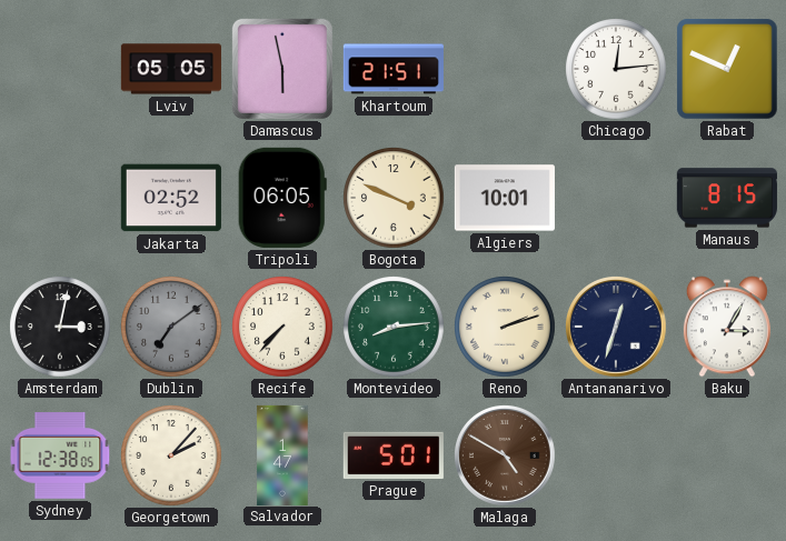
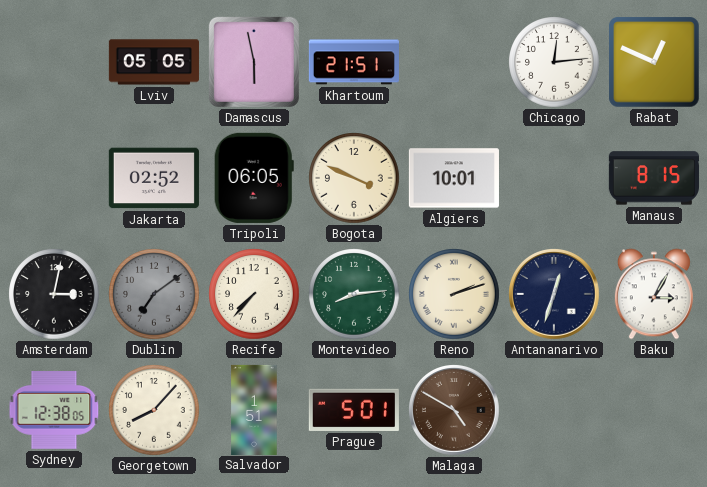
Georgetown: 2:07 -> 8:07
Salvador: 1:47 -> 1:51
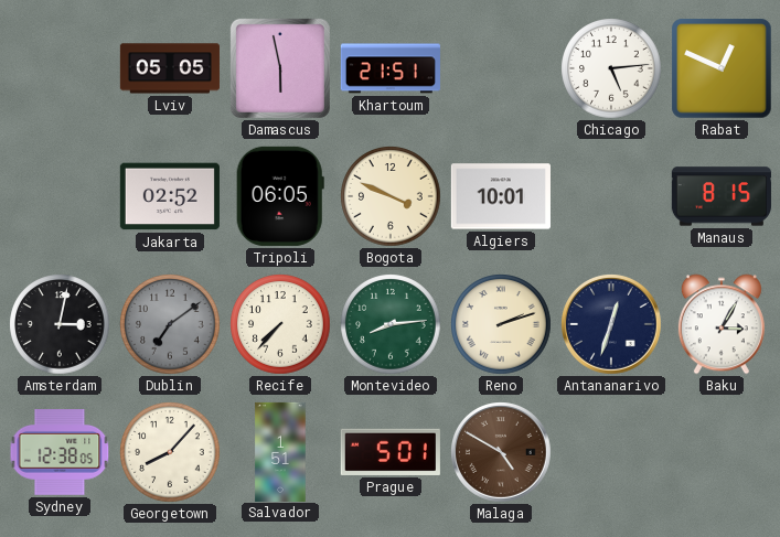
Chicago: 12:14 -> 5:14
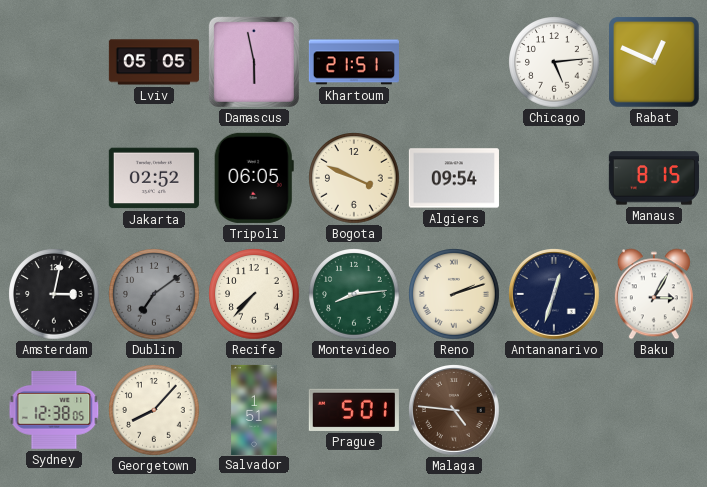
Algiers: 10:01 -> 09:54
Malaga: 4:50 -> 4:46
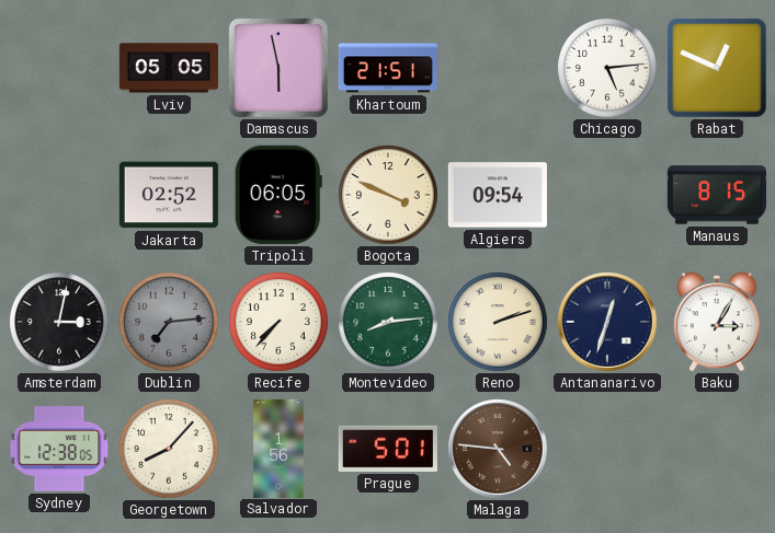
Dublin: 7:09 -> 7:14
Salvador: 1:51 -> 1:56
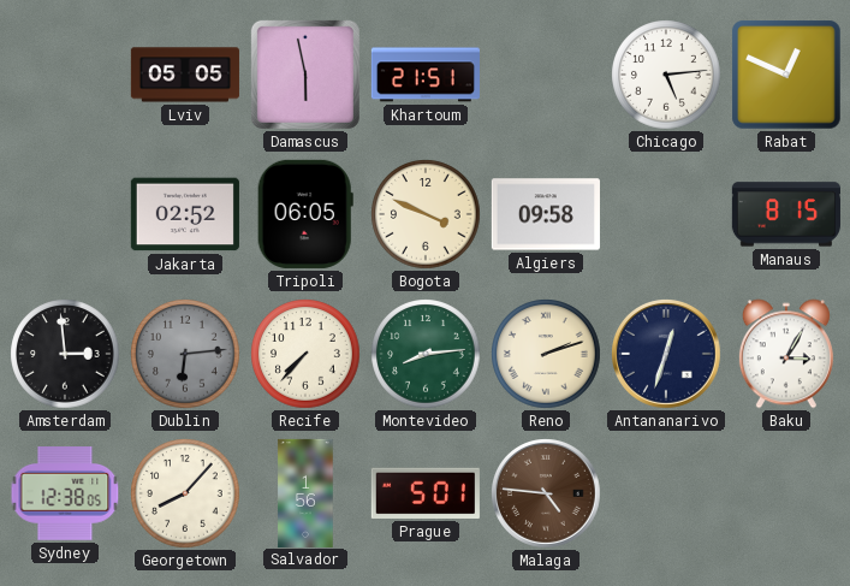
Algiers: 09:54 -> 09:58
Amsterdam: 3:02 -> 2:59
Dublin: 7:14 -> 6:14
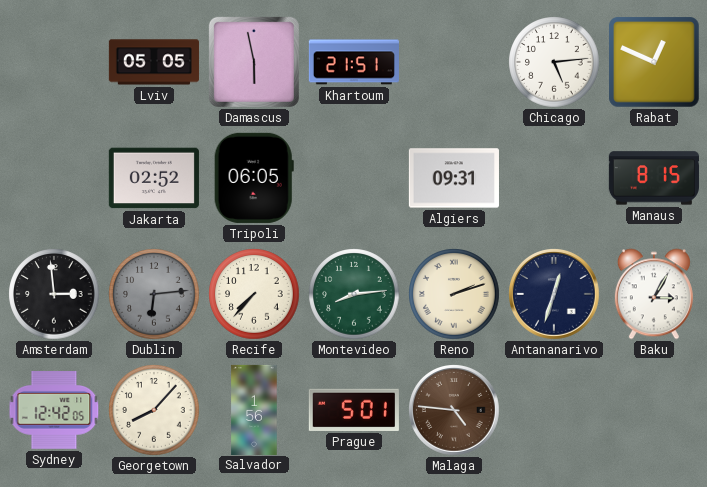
Bogota: 3:49 -> none
Algiers: 09:58 -> 09:31
Sydney: 12:38 -> 12:42
